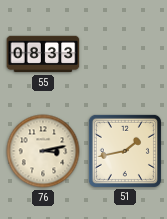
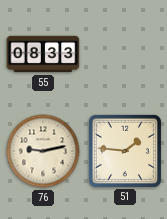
76: 3:13 -> 9:13
51: 1:43 -> 1:46
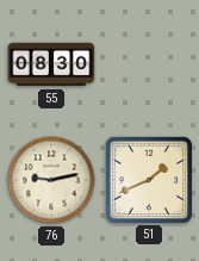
55: 08:33 -> 08:30
51: 1:46 -> 1:41
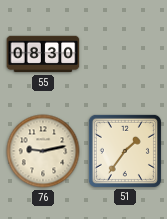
51: 1:41 -> 1:36
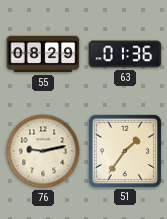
55: 08:30 -> 08:29
63: none -> 01:36
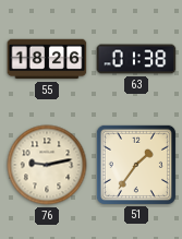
55: 08:29 -> 18:26
63: 01:36 -> 01:38
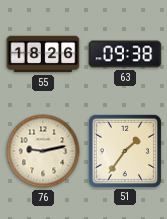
63: 01:38 -> 09:38
